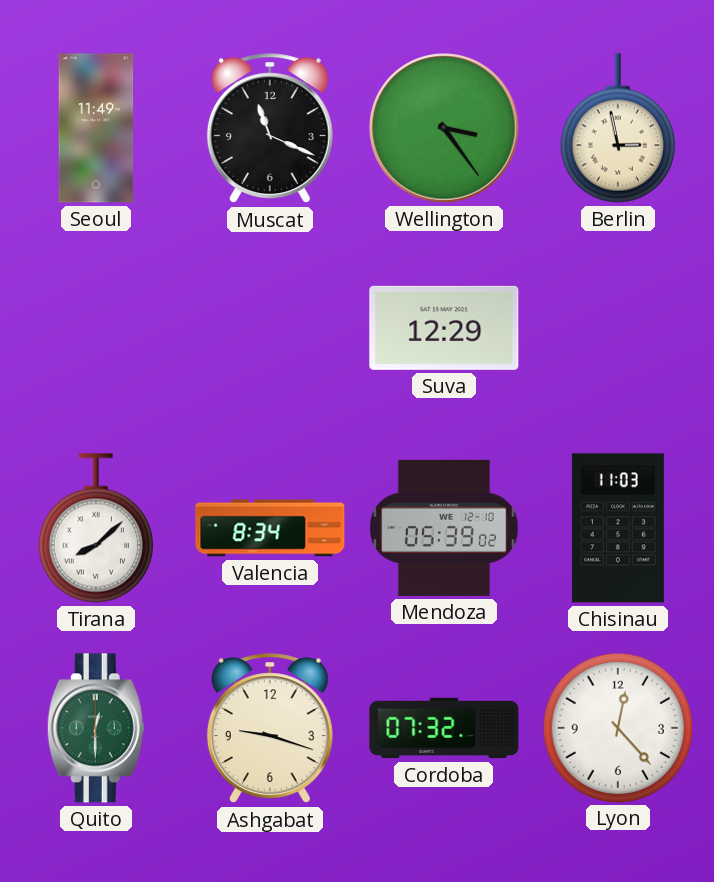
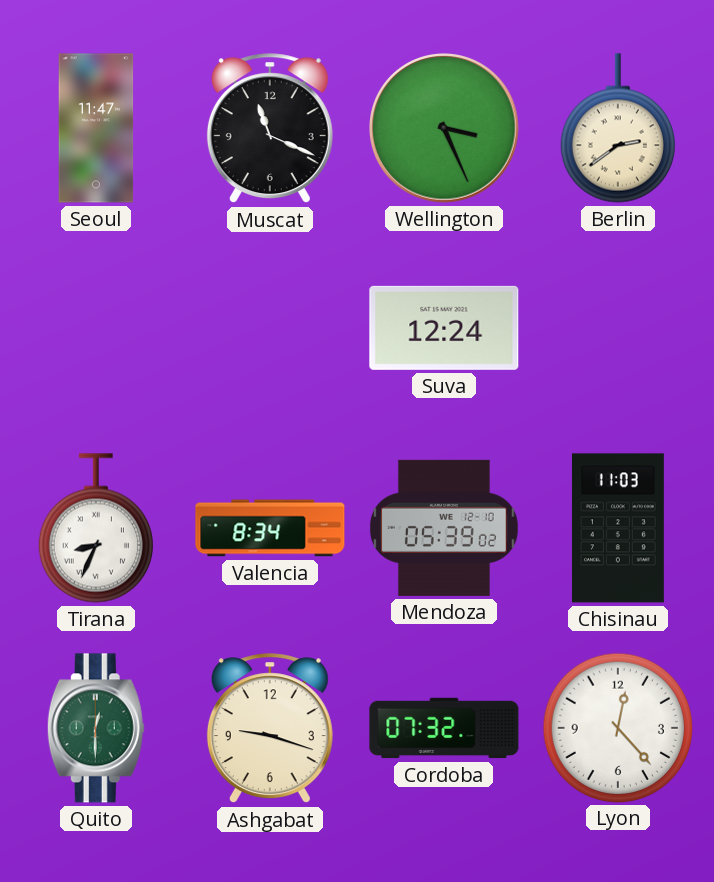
Seoul: 11:49 -> 11:47
Wellington: 3:24 -> 3:26
Berlin: 2:58 -> 2:39
Suva: 12:29 -> 12:24
Tirana: 8:08 -> 8:34
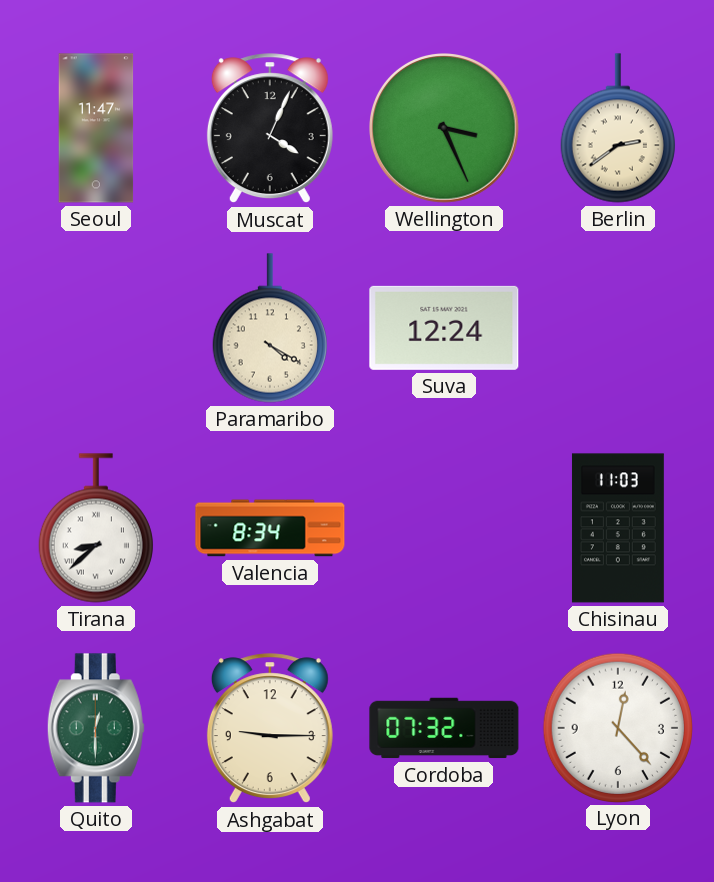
Muscat: 11:19 -> 4:04
Paramaribo: none -> 4:20
Tirana: 8:34 -> 8:38
Mendoza: 05:39 -> none
Ashgabat: 9:18 -> 9:15
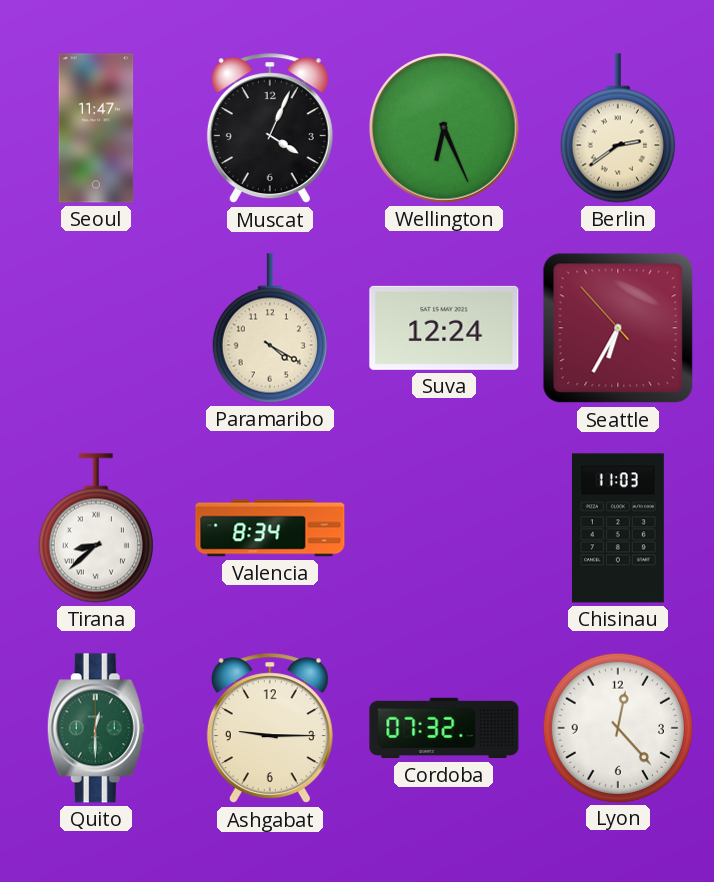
Wellington: 3:26 -> 6:26
Seattle: none -> 6:34
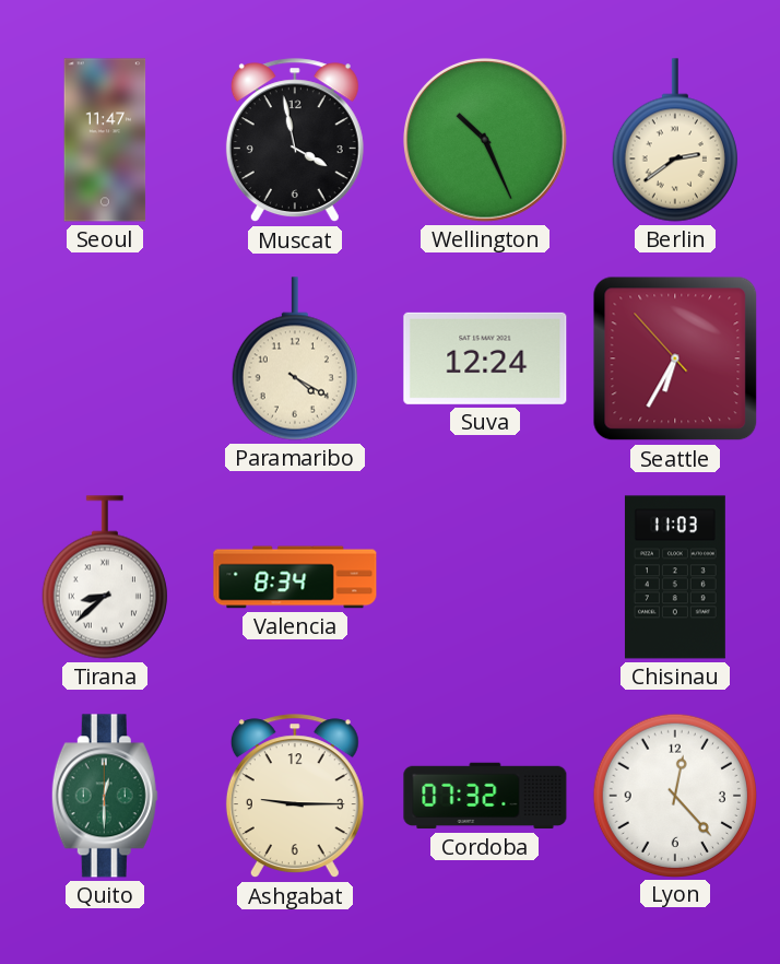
Muscat: 4:04 -> 3:58
Wellington: 6:26 -> 10:26
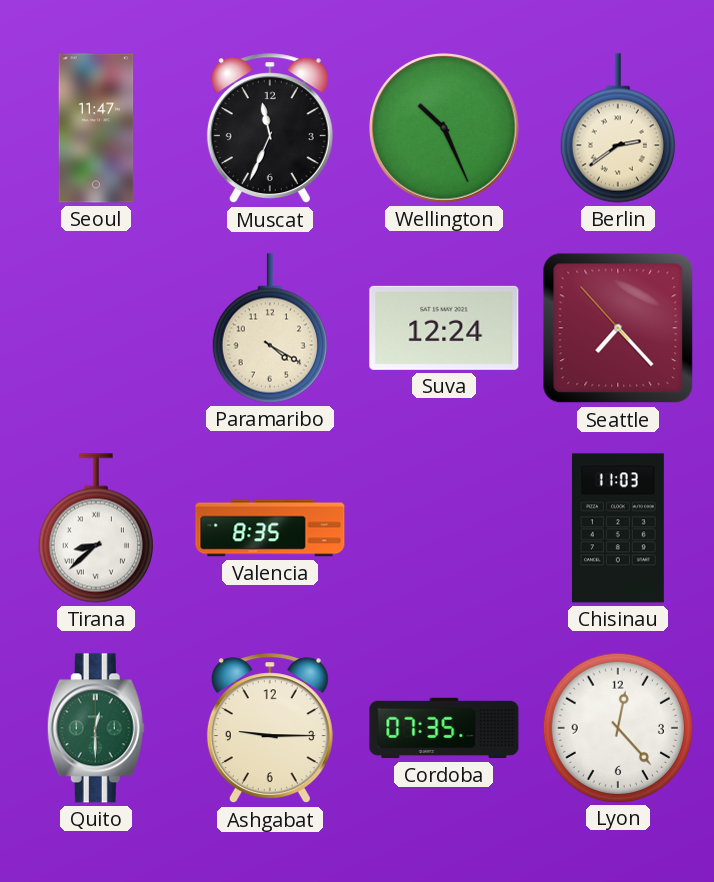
Muscat: 3:58 -> 11:34
Seattle: 6:34 -> 7:22
Valencia: 8:34 -> 8:35
Cordoba: 07:32 -> 07:35
